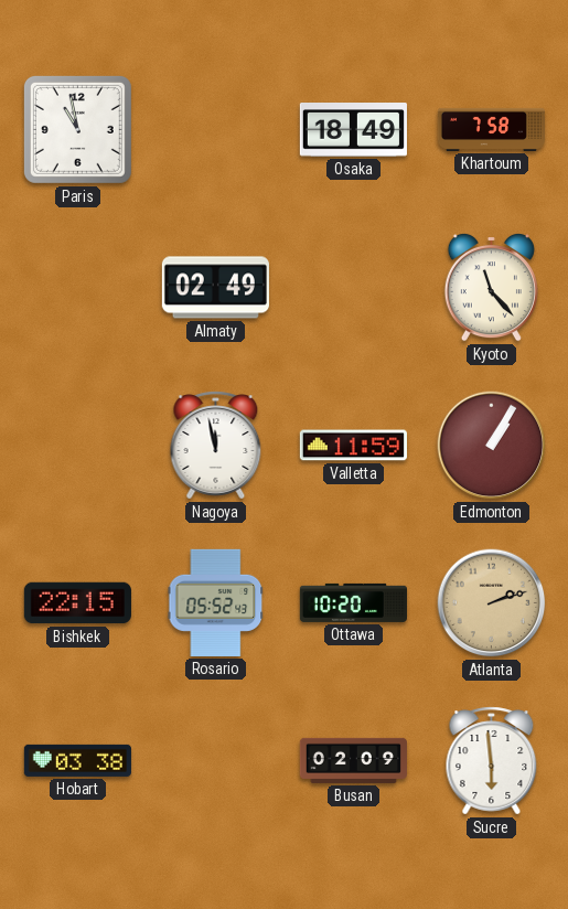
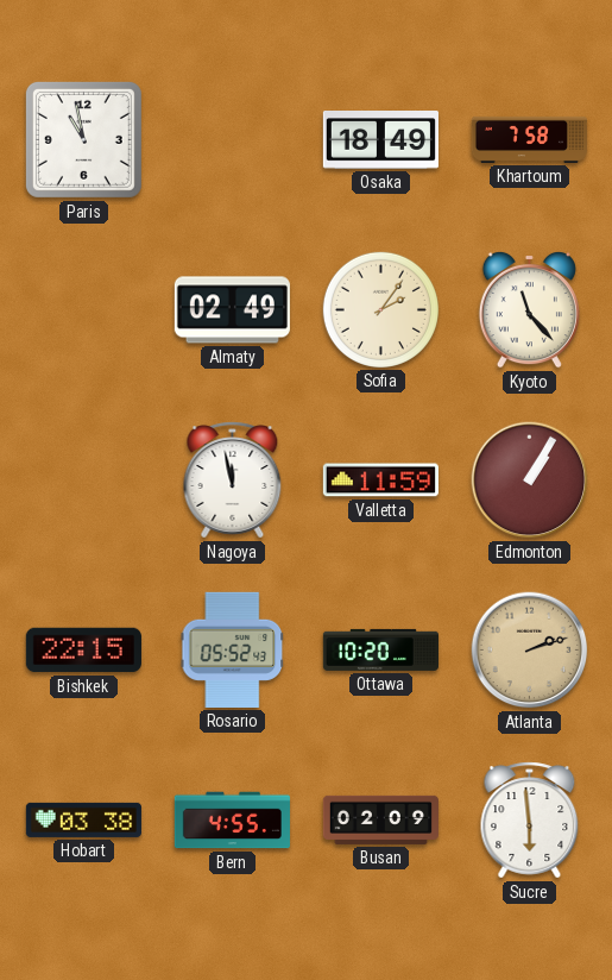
Sofia: none -> 2:06
Bern: none -> 4:55
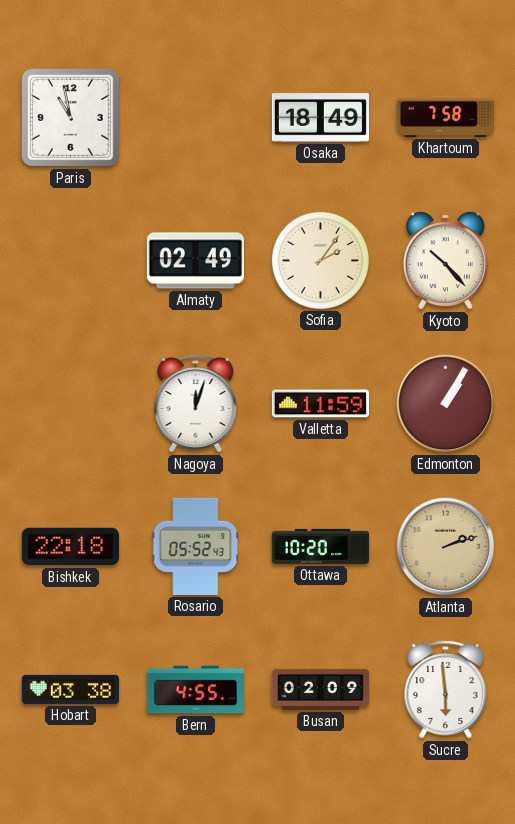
Kyoto: 11:23 -> 10:23
Nagoya: 11:58 -> 12:03
Bishkek: 22:15 -> 22:18
